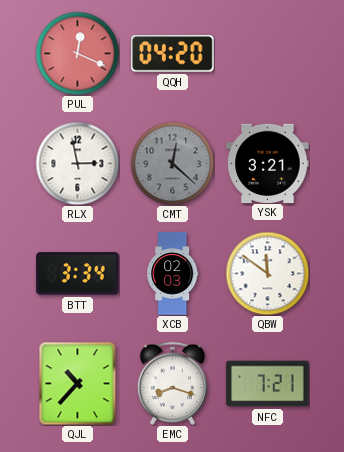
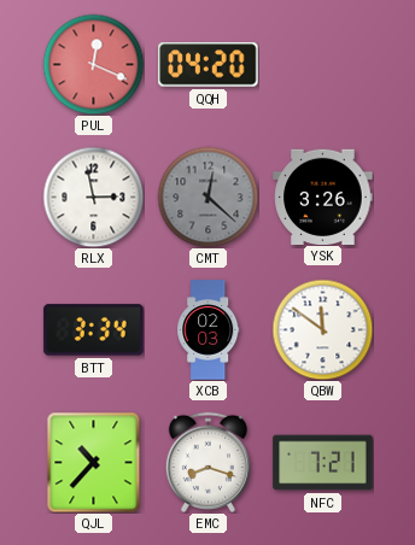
YSK: 3:21 -> 3:26
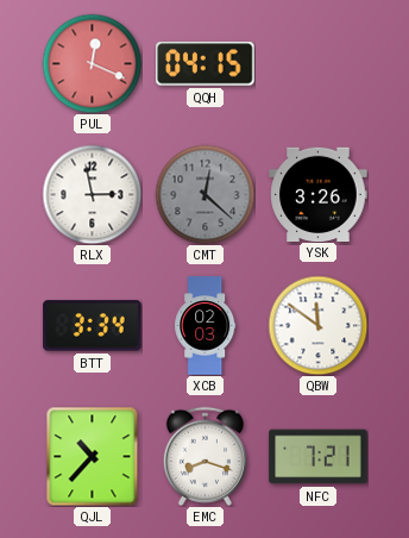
QQH: 04:20 -> 04:15
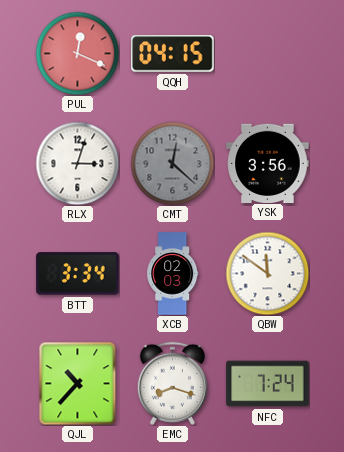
RLX: 2:58 -> 3:03
YSK: 3:26 -> 3:56
NFC: 7:21 -> 7:24
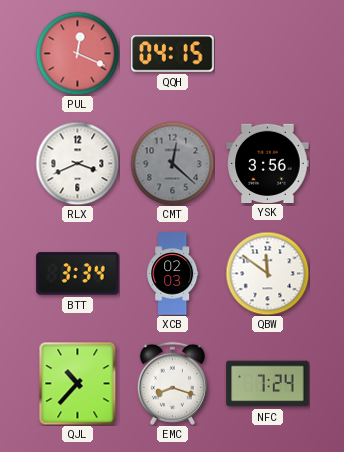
RLX: 3:03 -> 3:41
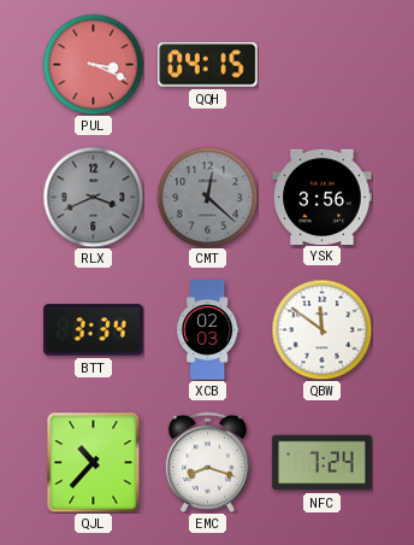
PUL: 12:19 -> 3:19
RLX dial: white -> grey
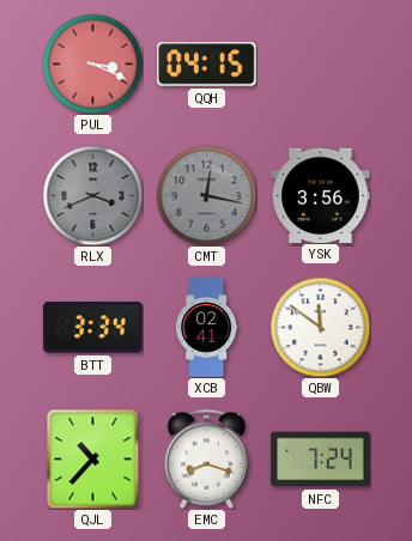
CMT: 12:22 -> 12:17
XCB: 02:03 -> 02:41
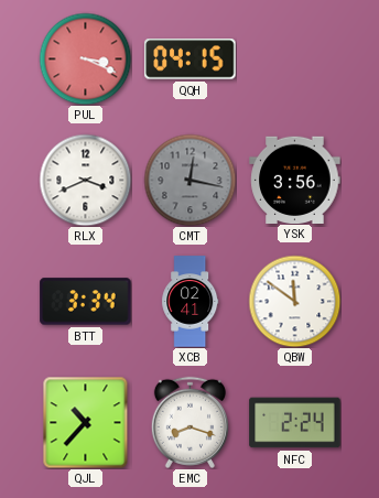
RLX dial: grey -> white
NFC: 7:24 -> 2:24
